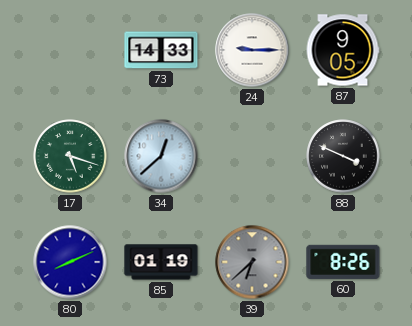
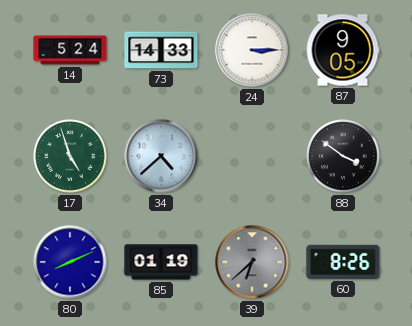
14: none -> 5:24
24: 9:15 -> 3:15
17: 5:18 -> 4:57
34: 12:38 -> 4:38
88: 3:49 -> 3:51
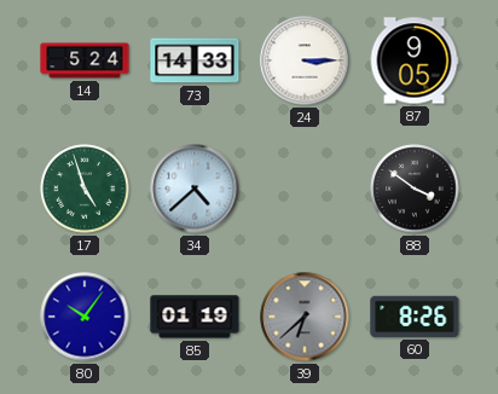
80: 8:11 -> 10:06
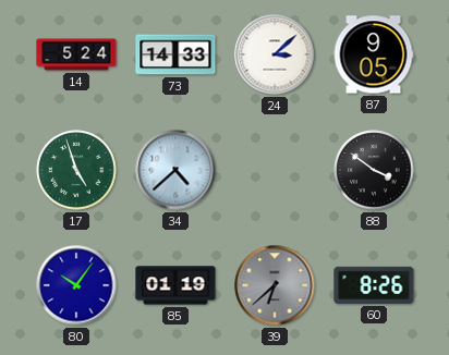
24: 3:15 -> 3:08
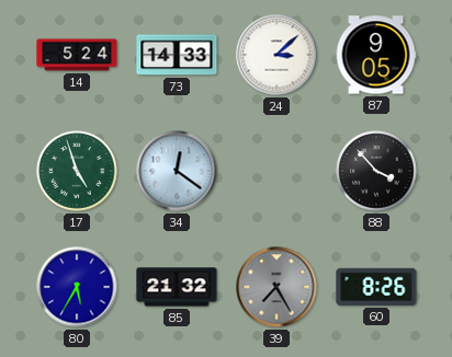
34: 4:38 -> 12:21
88: 3:51 -> 3:53
80: 10:06 -> 5:35
85: 01:19 -> 21:32
39: 6:38 -> 7:25
